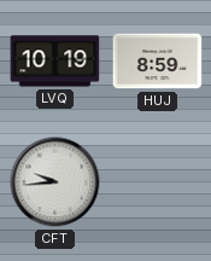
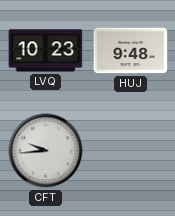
LVQ: 10:19 -> 10:23
HUJ: 8:59 -> 9:48
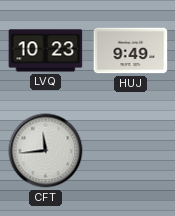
HUJ: 9:48 -> 9:49
CFT: 9:44 -> 11:44
